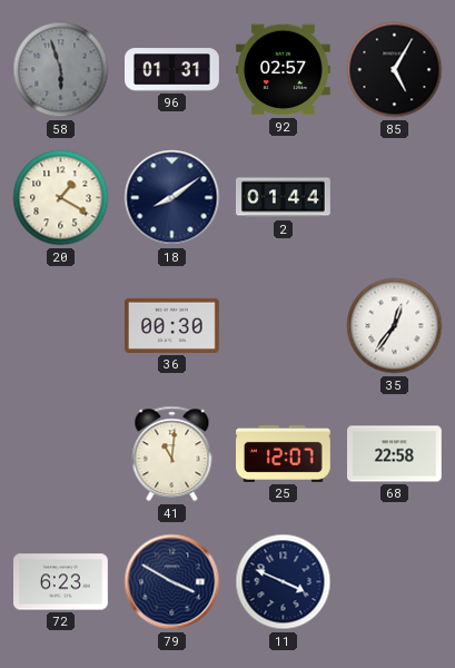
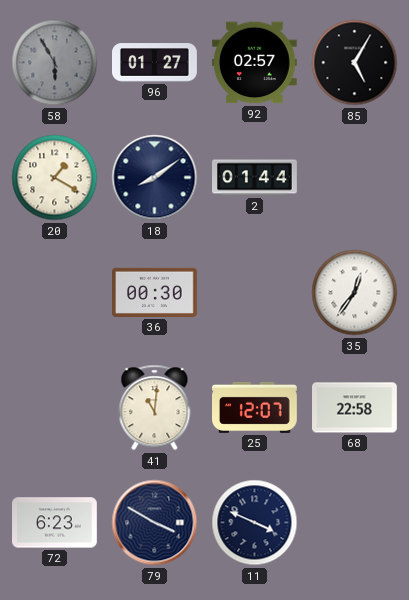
58: 5:57 -> 5:55
96: 01:31 -> 01:27
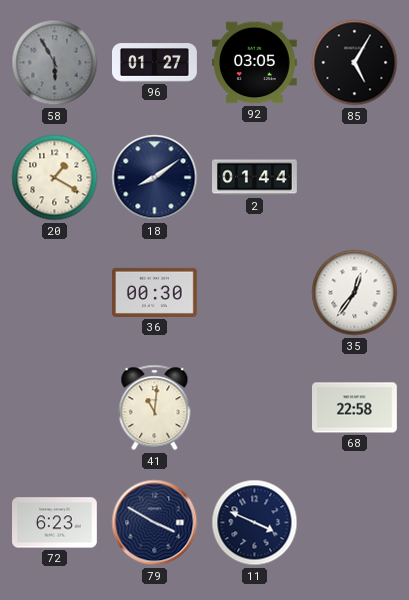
92: 02:57 -> 03:05
25: 12:07 -> none
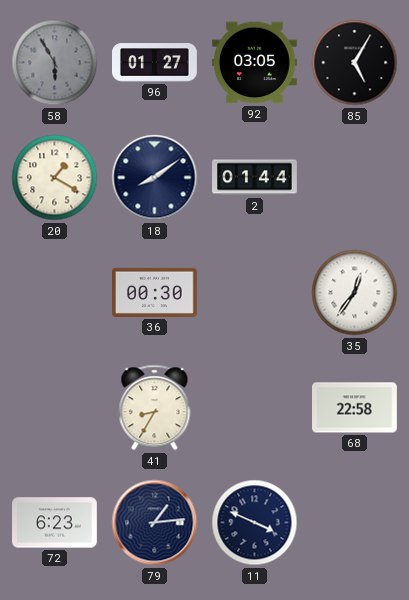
41: 11:01 -> 8:35
79: 3:50 -> 1:14
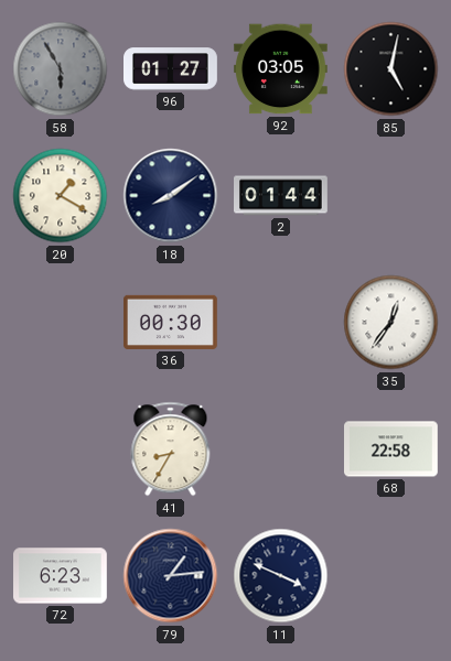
85: 5:05 -> 5:02
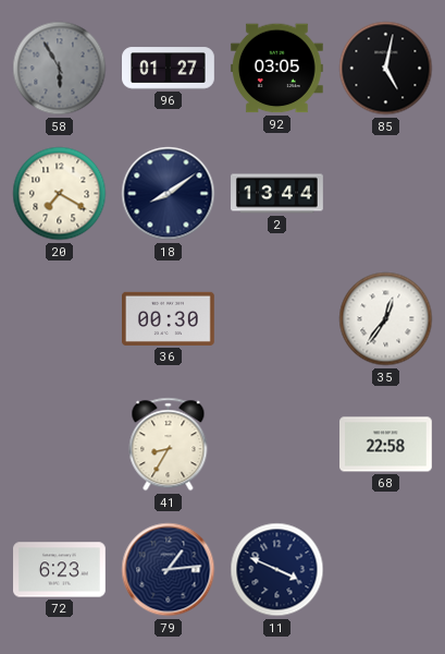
20: 1:20 -> 7:20
2: 01:44 -> 13:44
